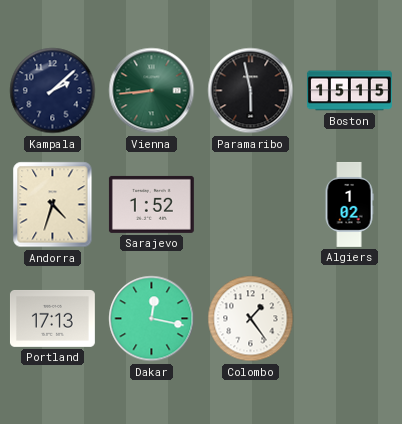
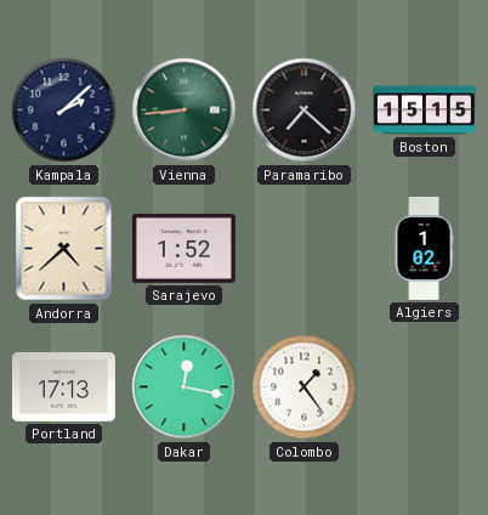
Paramaribo: 5:58 -> 7:22
Andorra: 4:33 -> 4:38
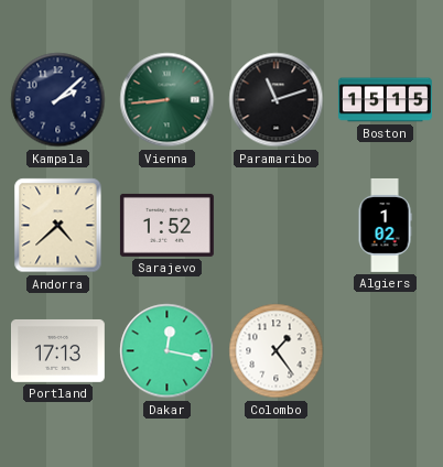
Paramaribo: 7:22 -> 11:12
